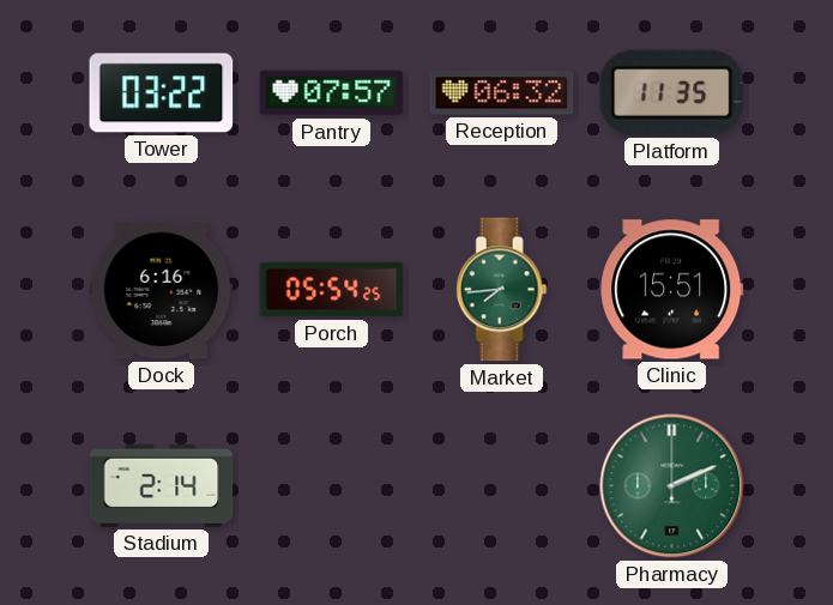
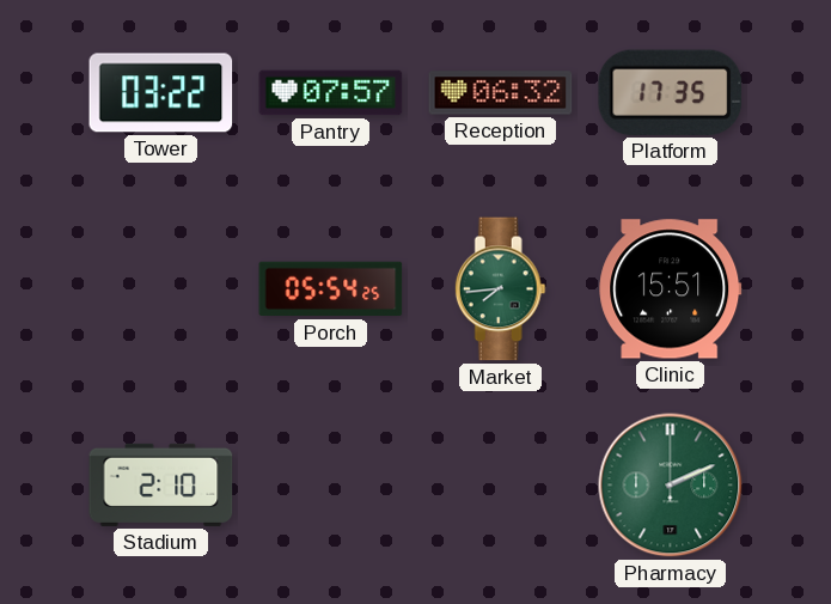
Platform: 11:35 -> 17:35
Dock: 6:16 -> none
Stadium: 2:14 -> 2:10
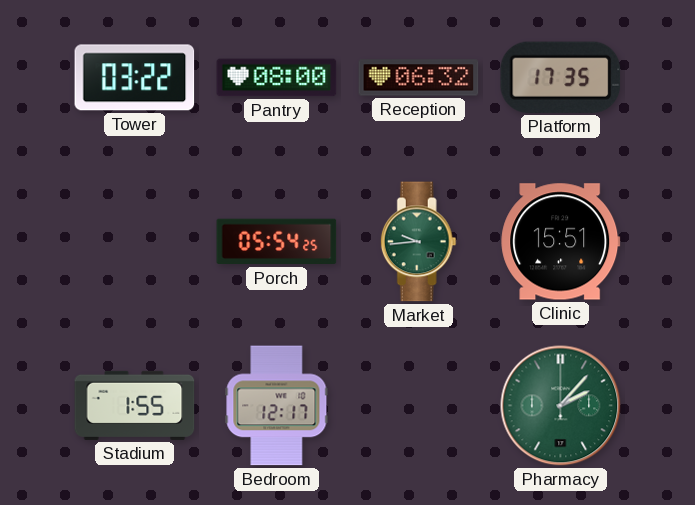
Pantry: 07:57 -> 08:00
Market: 7:44 -> 9:44
Stadium: 2:10 -> 1:55
Bedroom: none -> 12:17
Pharmacy: 2:11 -> 2:07
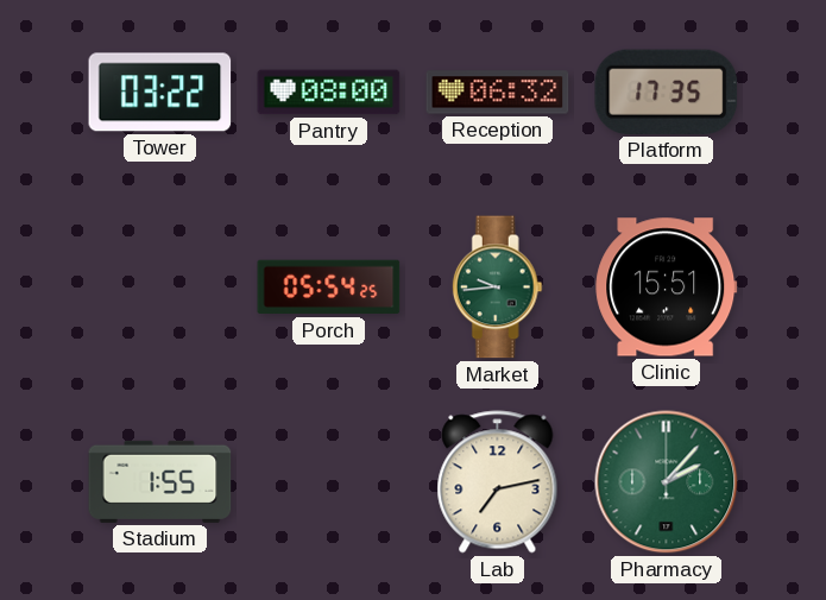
Bedroom: 12:17 -> none
Lab: none -> 7:13
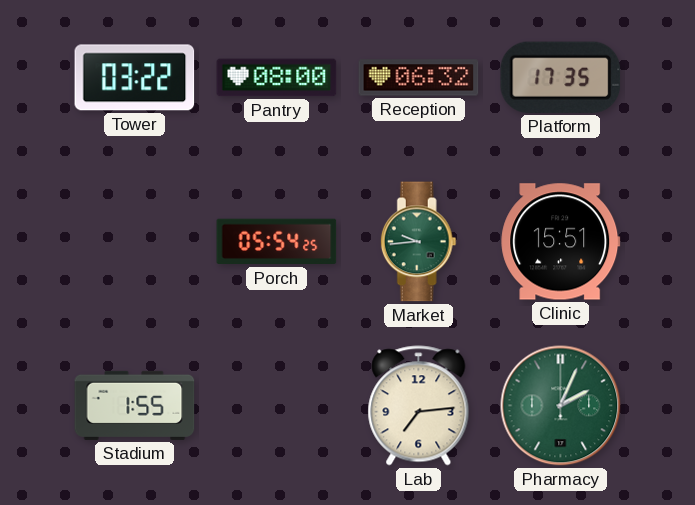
Lab: 7:13 -> 7:14
Pharmacy: 2:07 -> 2:04
